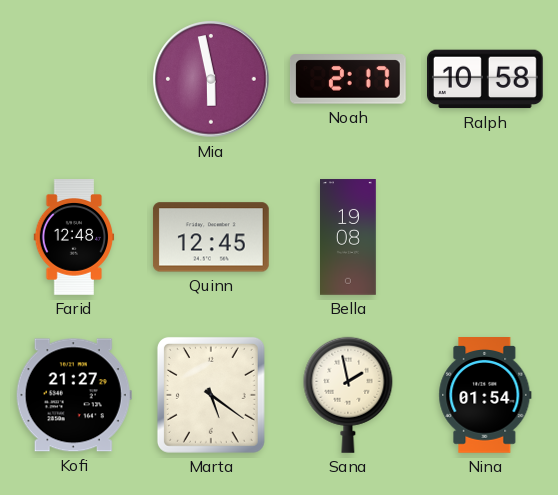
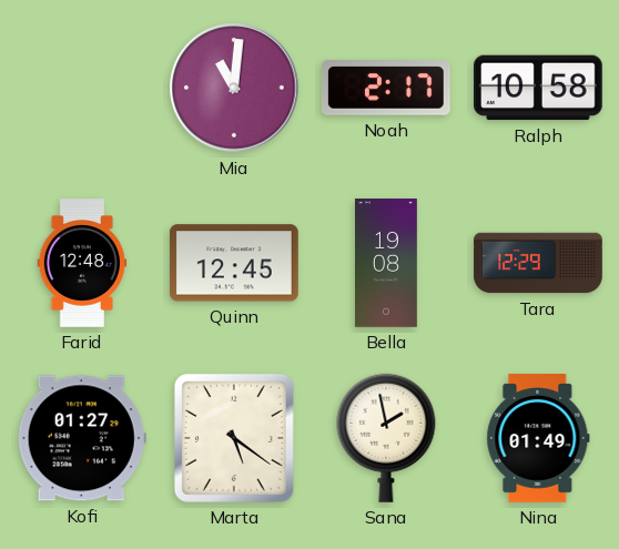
Mia: 5:58 -> 11:01
Tara: none -> 12:29
Kofi: 21:27 -> 01:27
Nina: 01:54 -> 01:49
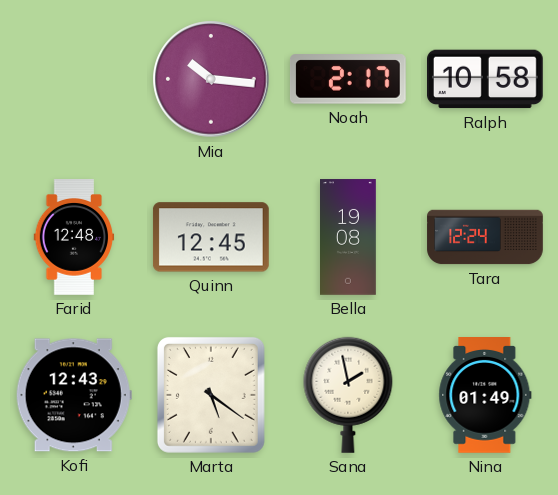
Mia: 11:01 -> 10:16
Tara: 12:29 -> 12:24
Kofi: 01:27 -> 12:43
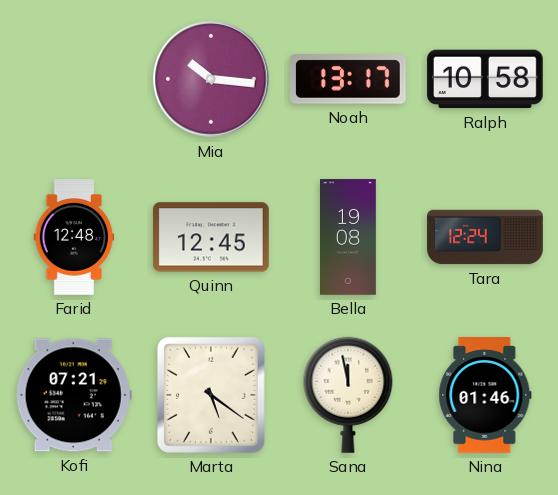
Noah: 2:17 -> 13:17
Kofi: 12:43 -> 07:21
Sana: 1:58 -> 11:58
Nina: 01:49 -> 01:46
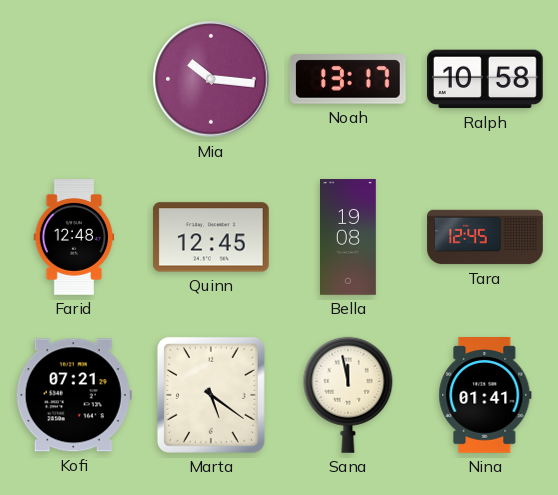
Tara: 12:24 -> 12:45
Nina: 01:46 -> 01:41
